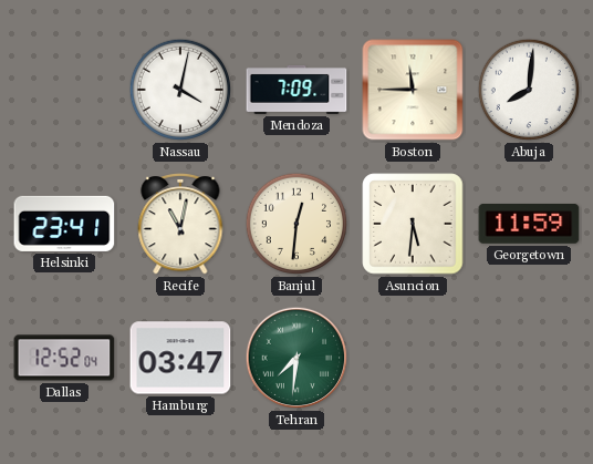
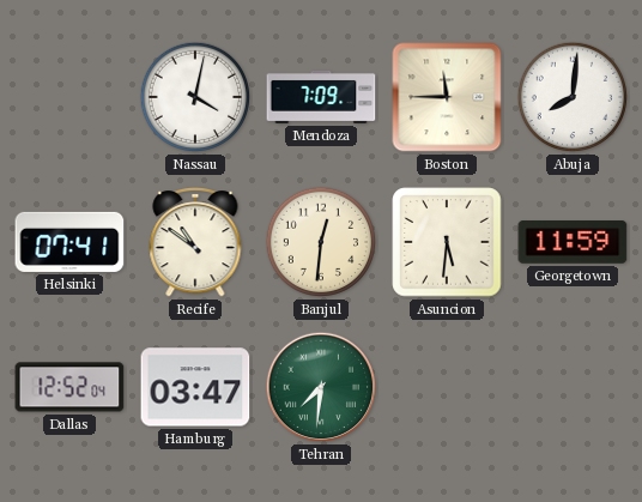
Helsinki: 23:41 -> 07:41
Recife: 11:02 -> 10:51
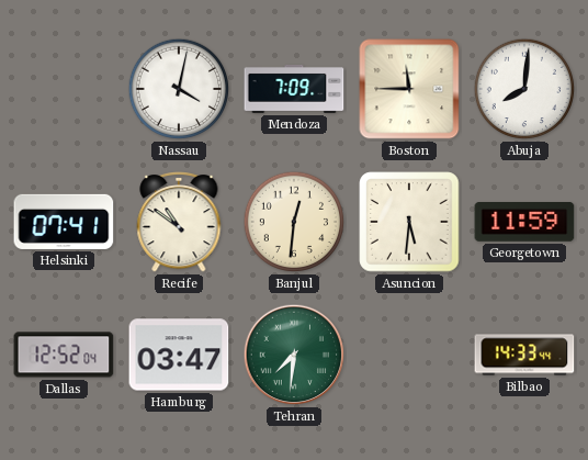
Bilbao: none -> 14:33
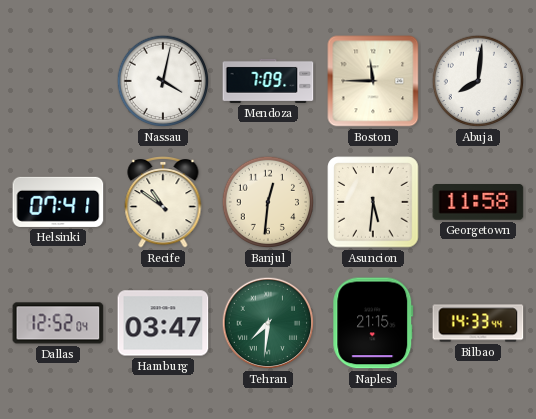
Georgetown: 11:59 -> 11:58
Naples: none -> 21:15
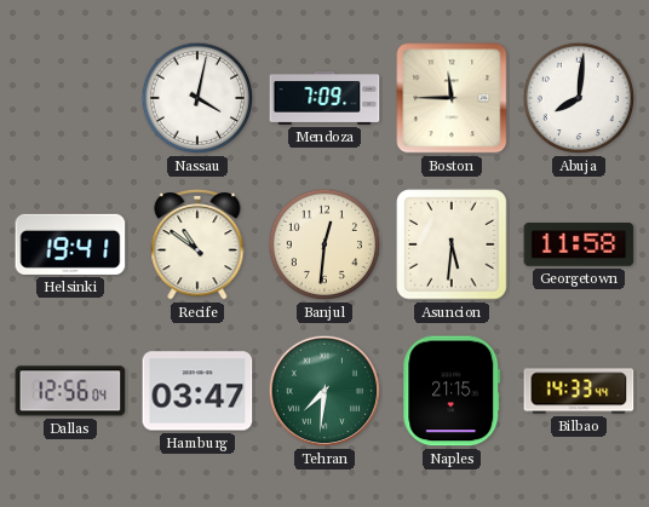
Helsinki: 07:41 -> 19:41
Dallas: 12:52 -> 12:56
